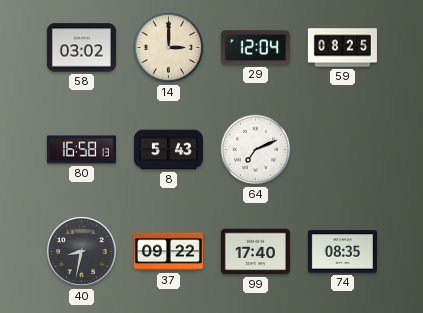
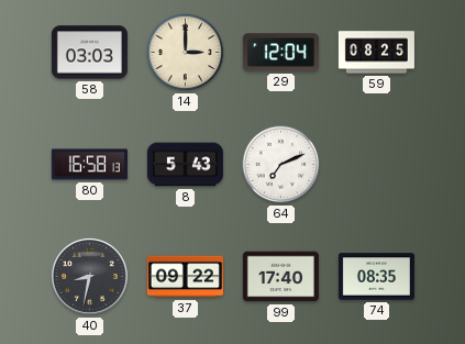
58: 03:02 -> 03:03
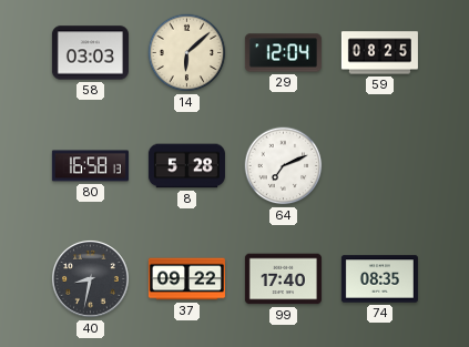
14: 3:00 -> 6:08
8: 5:43 -> 5:28
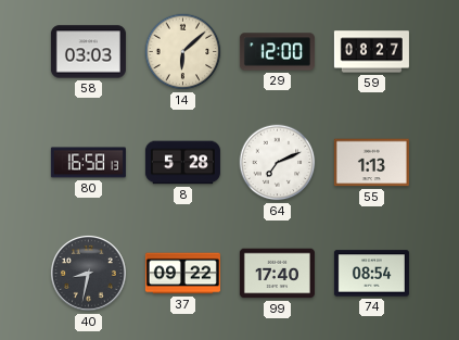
29: 12:04 -> 12:00
59: 08:25 -> 08:27
55: none -> 1:13
74: 08:35 -> 08:54
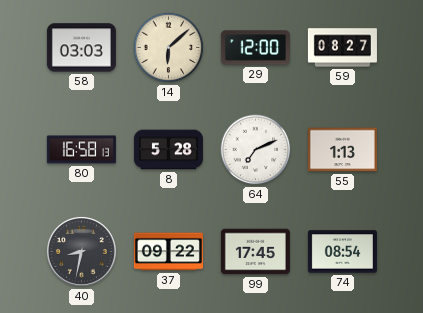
99: 17:40 -> 17:45
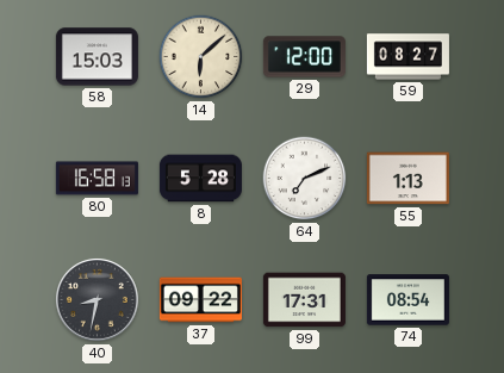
58: 03:03 -> 15:03
99: 17:45 -> 17:31
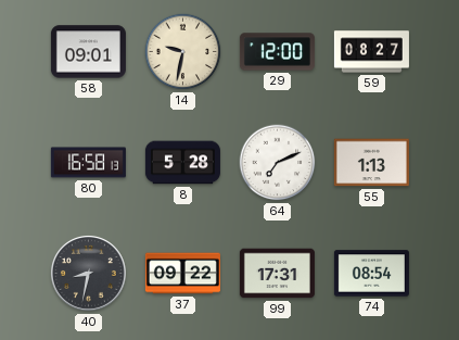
58: 15:03 -> 09:01
14: 6:08 -> 9:32
